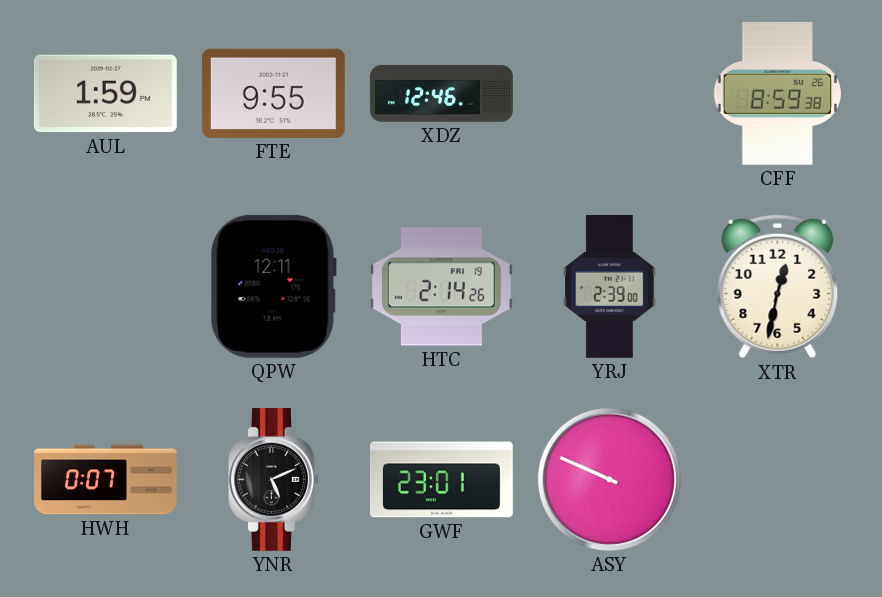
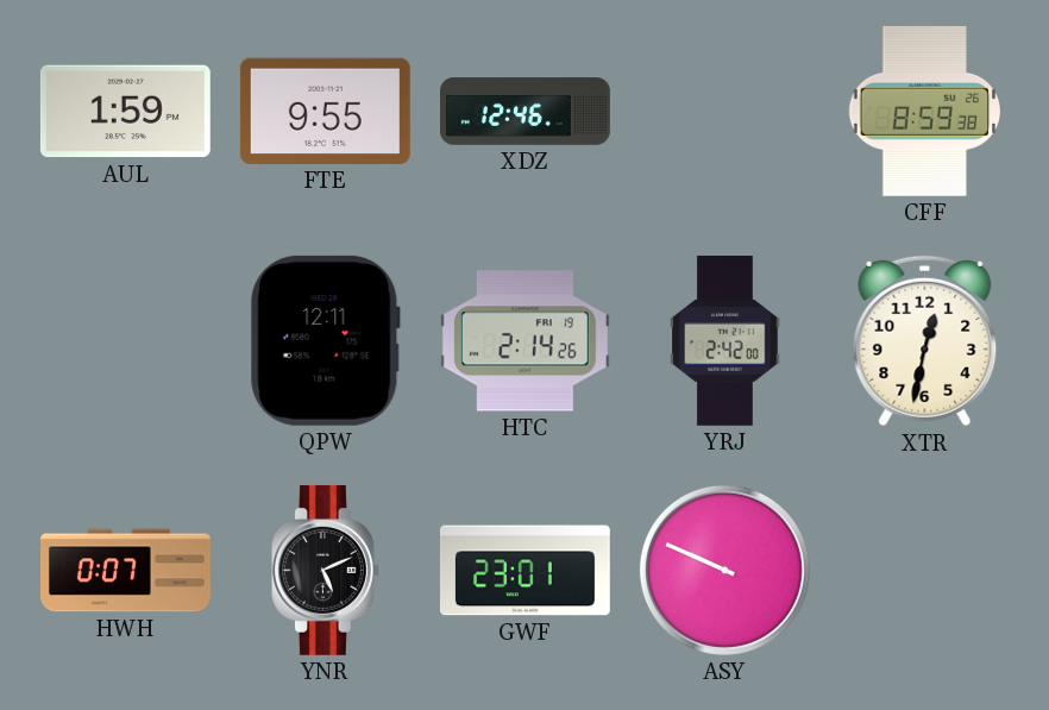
YRJ: 2:39 -> 2:42
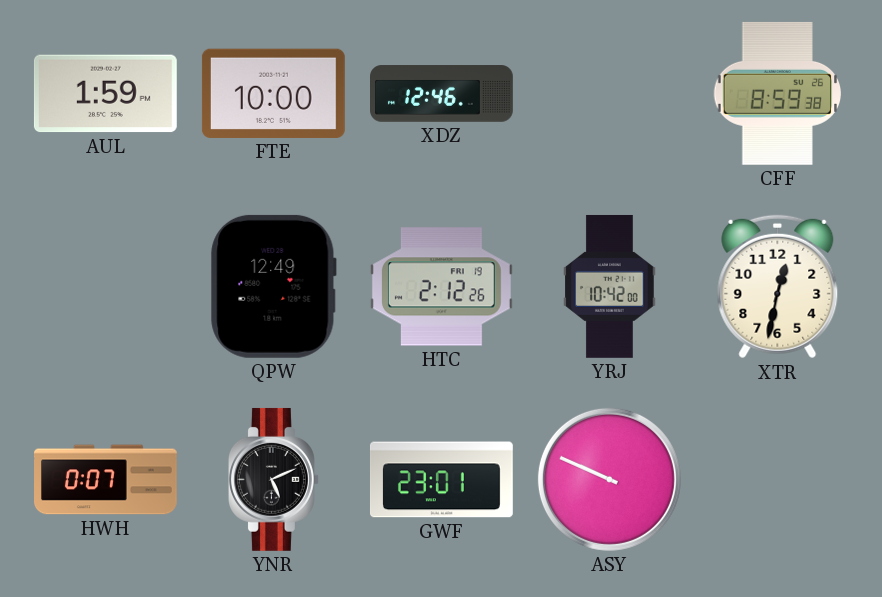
FTE: 9:55 -> 10:00
QPW: 12:11 -> 12:49
HTC: 2:14 -> 2:12
YRJ: 2:42 -> 10:42
